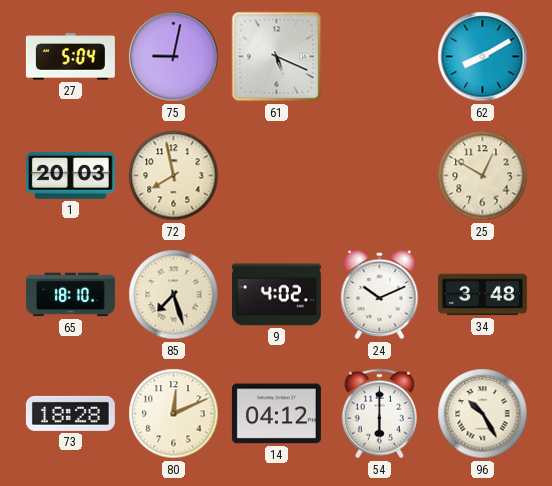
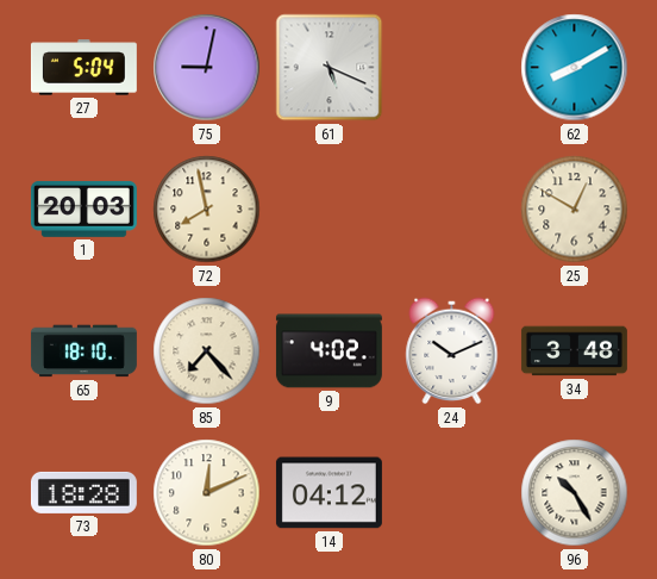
85: 7:27 -> 7:23
54: 6:00 -> none
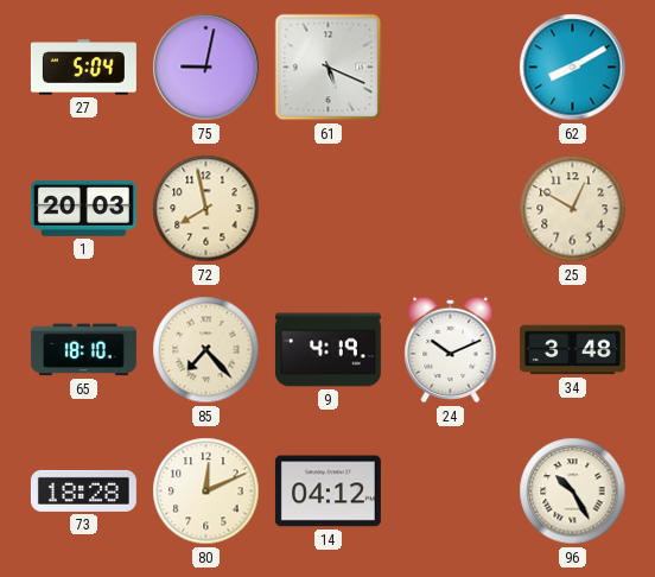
9: 4:02 -> 4:19
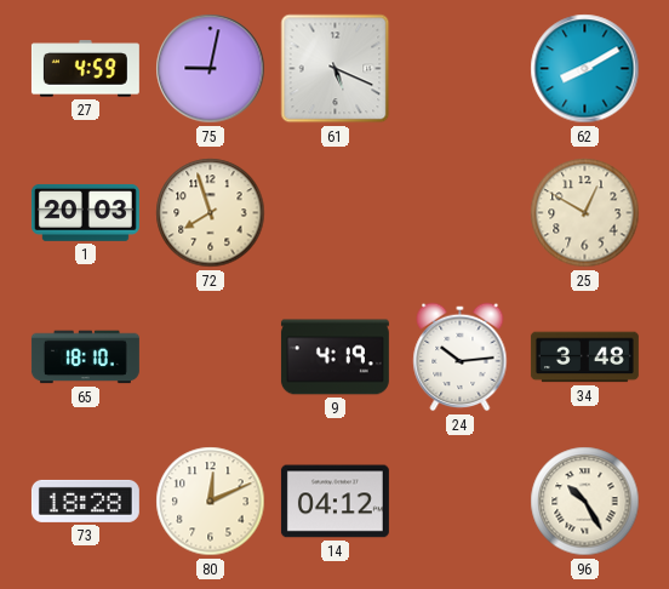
27: 5:04 -> 4:59
72: 7:58 -> 7:57
85: 7:23 -> none
24: 10:11 -> 10:14
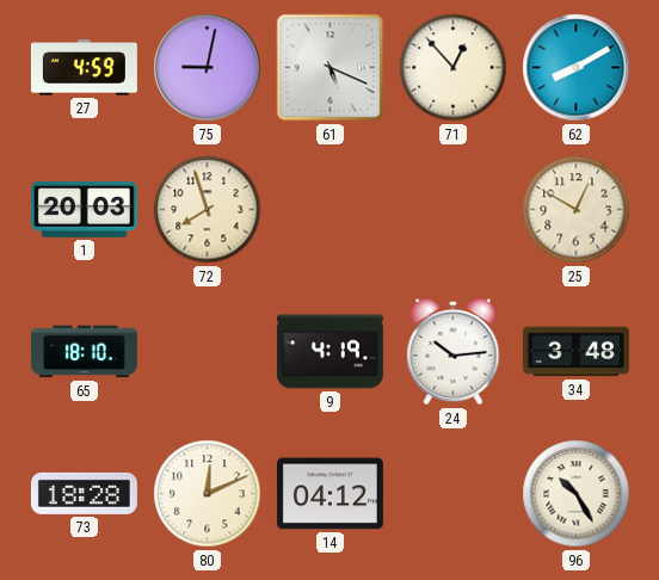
71: none -> 12:53
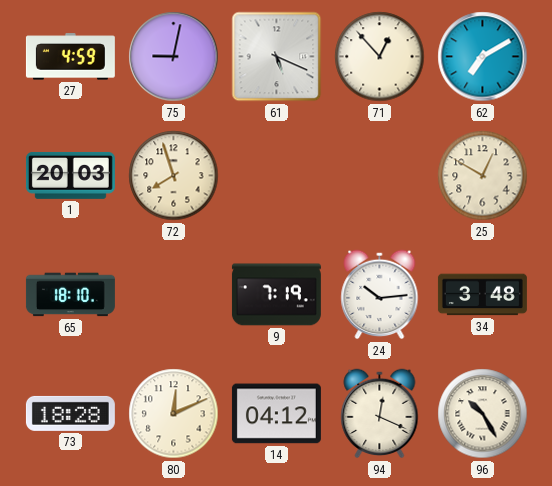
62: 8:10 -> 7:10
9: 4:19 -> 7:19
94: none -> 12:19
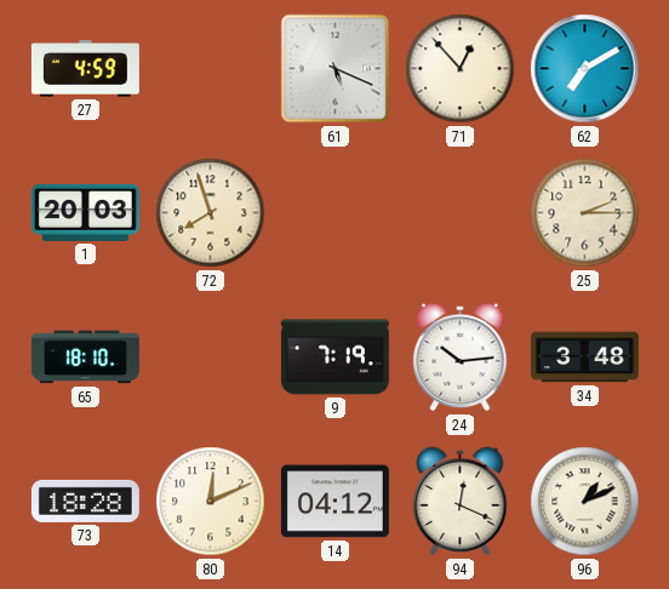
75: 9:02 -> none
25: 12:50 -> 2:15
96: 10:25 -> 1:11
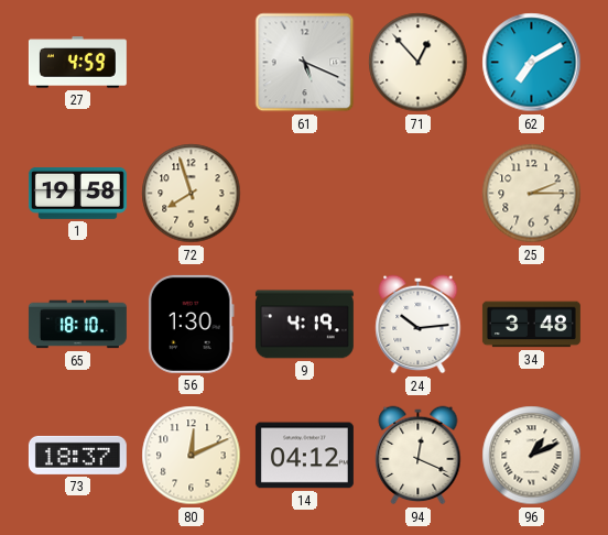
1: 20:03 -> 19:58
56: none -> 1:30
9: 7:19 -> 4:19
73: 18:28 -> 18:37
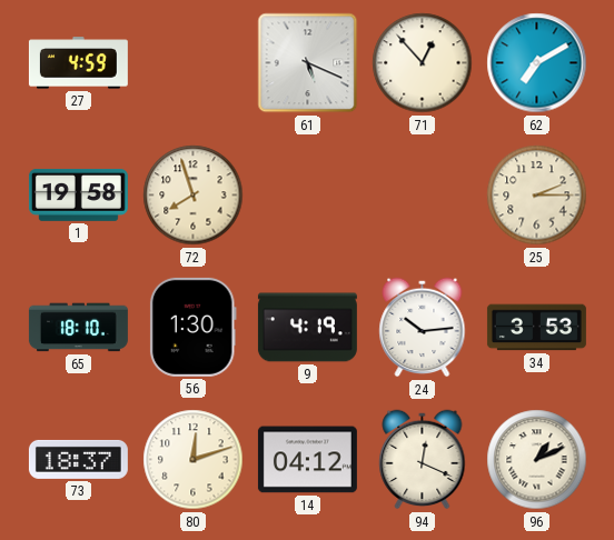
34: 3:48 -> 3:53
80: 12:11 -> 12:12
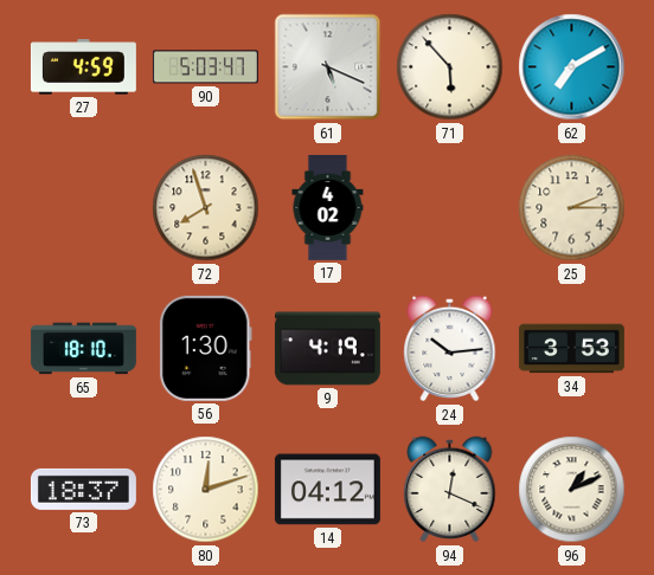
90: none -> 5:03
71: 12:53 -> 5:53
1: 19:58 -> none
17: none -> 4:02
